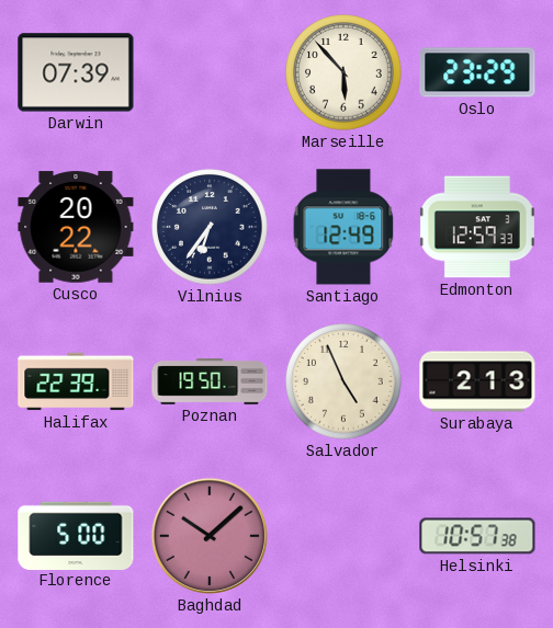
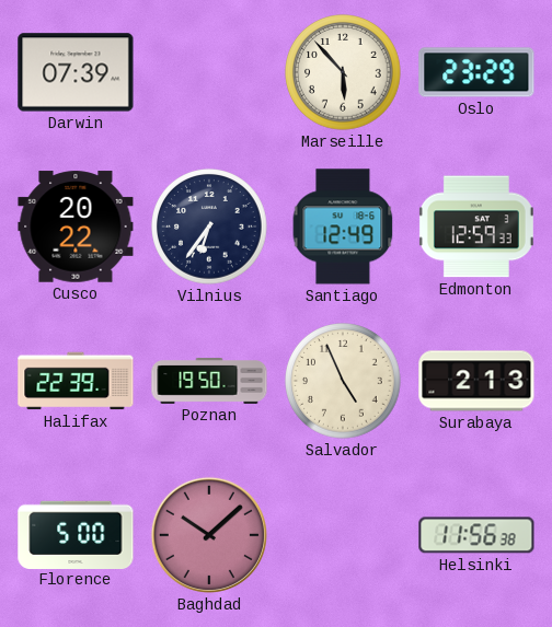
Helsinki: 10:57 -> 11:56
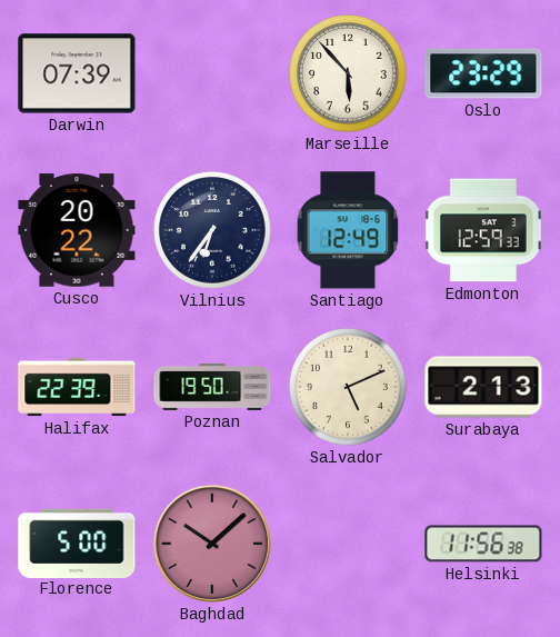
Salvador: 4:56 -> 5:11
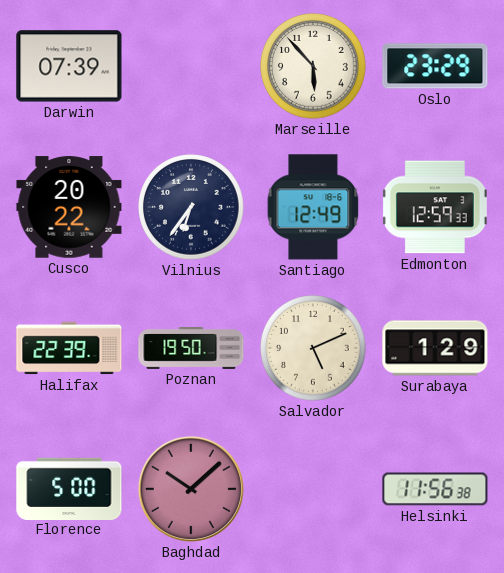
Surabaya: 2:13 -> 1:29
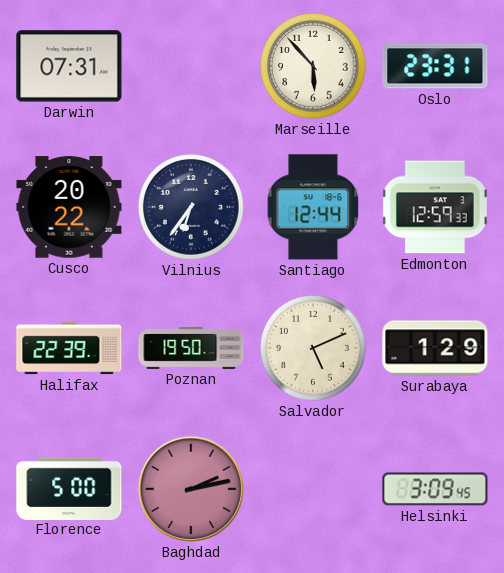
Darwin: 07:39 -> 07:31
Oslo: 23:29 -> 23:31
Santiago: 12:49 -> 12:44
Baghdad: 10:08 -> 2:13
Helsinki: 11:56 -> 3:09
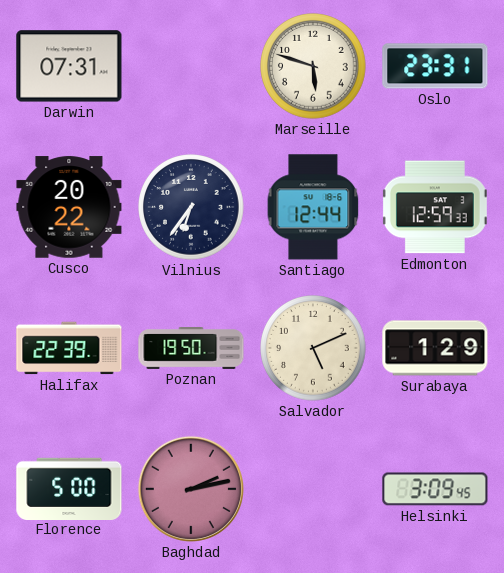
Marseille: 5:53 -> 5:48
